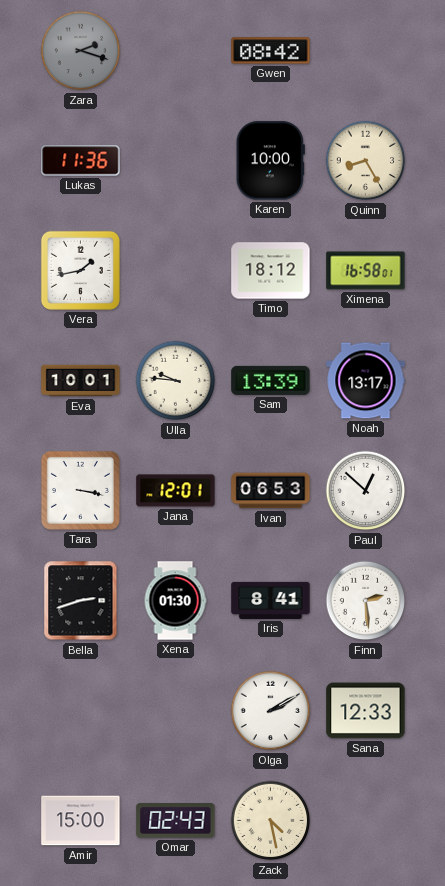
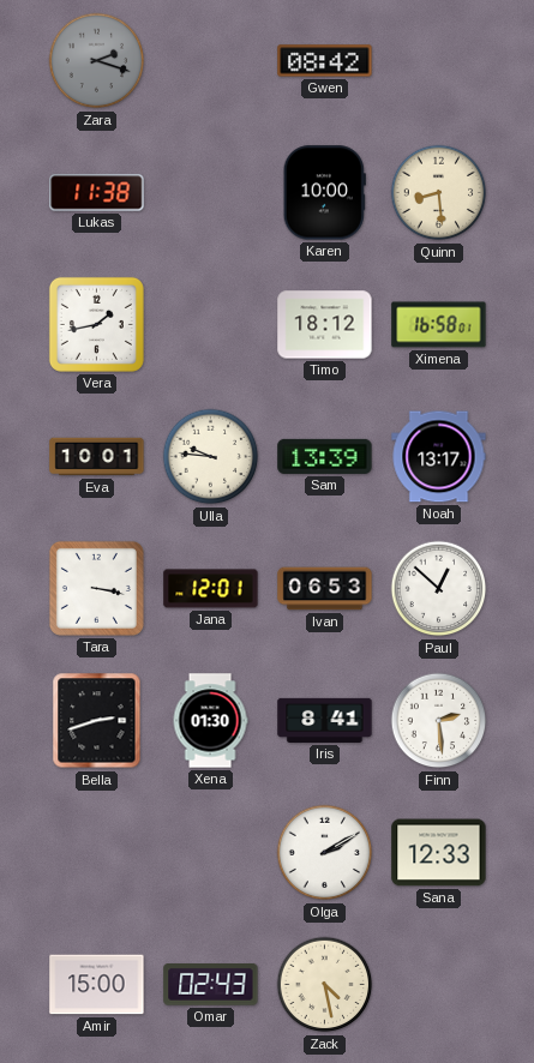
Lukas: 11:36 -> 11:38
Quinn: 8:25 -> 8:29
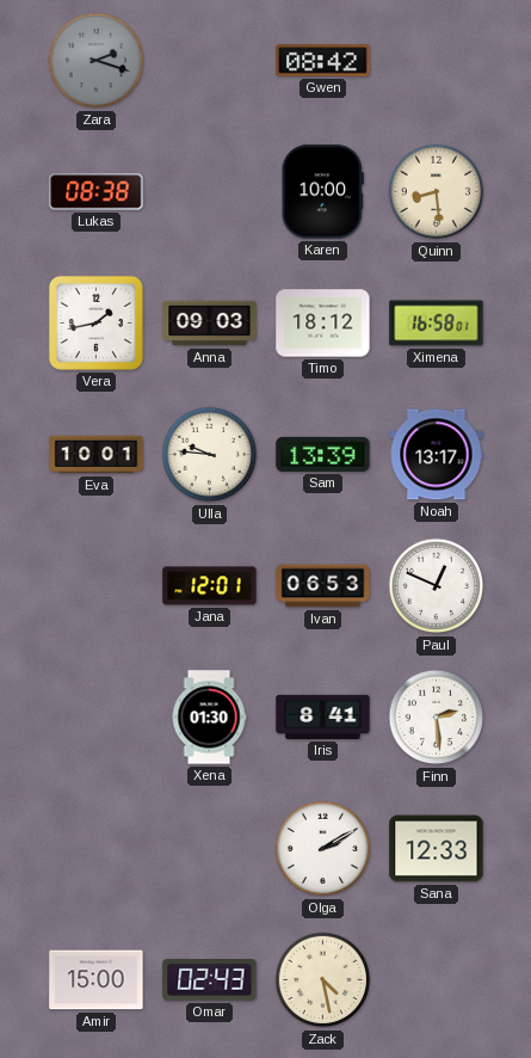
Lukas: 11:38 -> 08:38
Anna: none -> 09:03
Tara: 3:17 -> none
Paul: 12:52 -> 12:49
Bella: 2:42 -> none
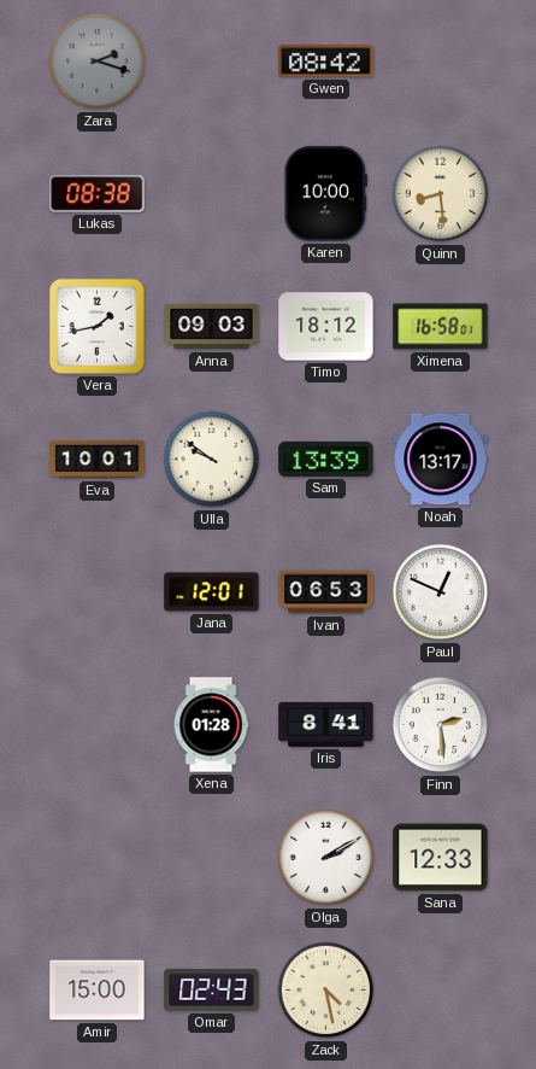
Ulla: 9:46 -> 9:51
Xena: 01:30 -> 01:28
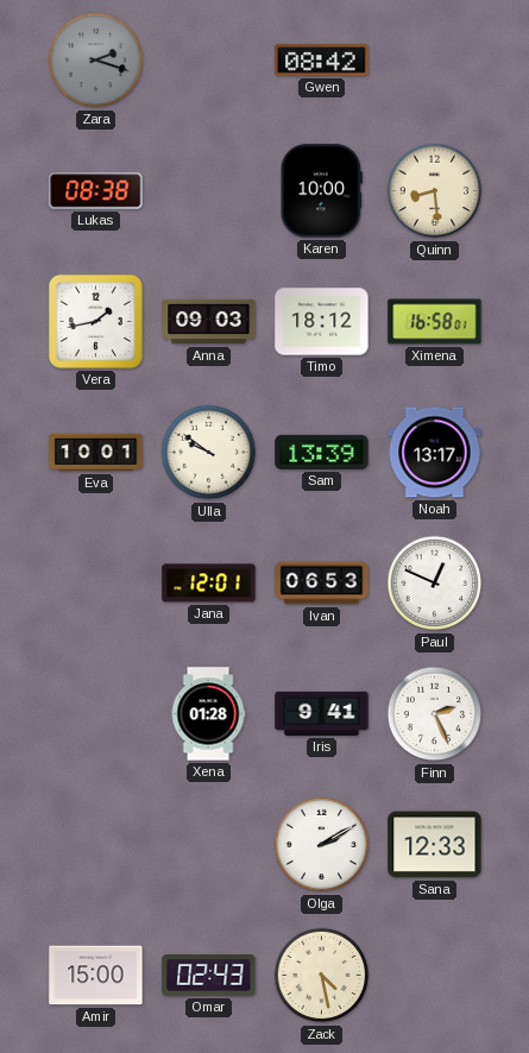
Iris: 8:41 -> 9:41
Finn: 2:29 -> 2:26
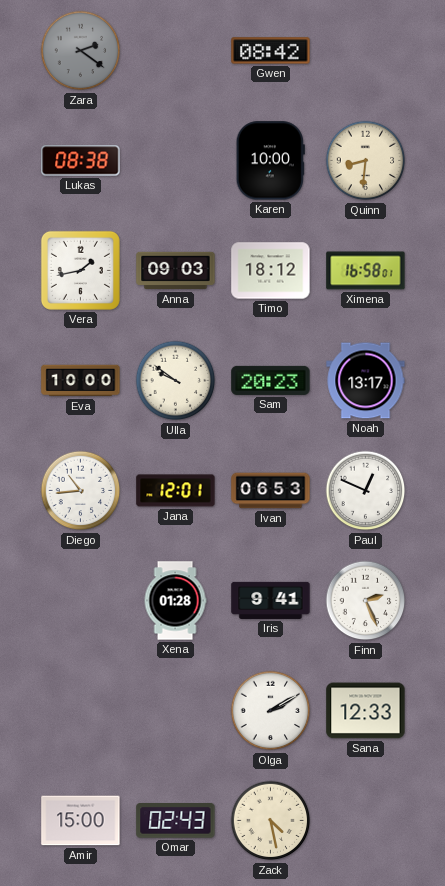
Zara: 2:18 -> 2:21
Quinn: 8:29 -> 8:31
Eva: 10:01 -> 10:00
Sam: 13:39 -> 20:23
Diego: none -> 10:44
